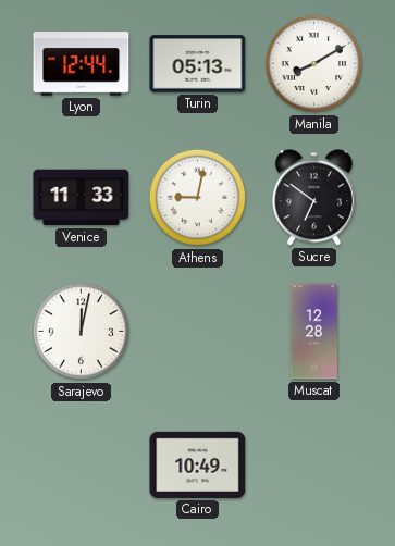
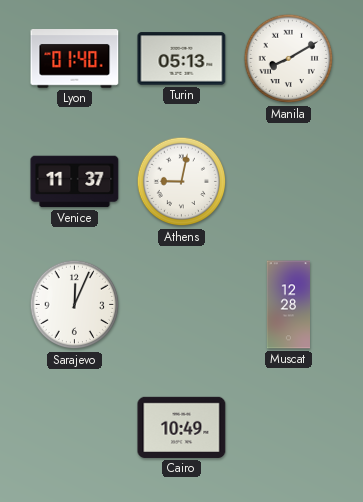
Lyon: 12:44 -> 01:40
Venice: 11:33 -> 11:37
Sucre: 6:51 -> none
Sarajevo: 12:02 -> 12:04
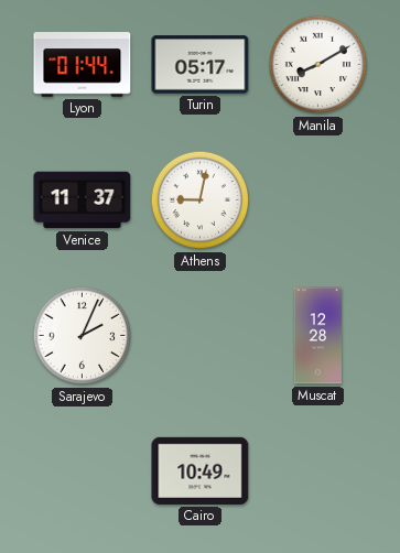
Lyon: 01:40 -> 01:44
Turin: 05:13 -> 05:17
Sarajevo: 12:04 -> 2:04
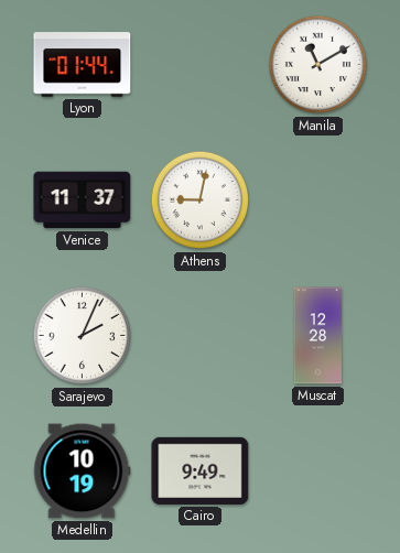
Turin: 05:17 -> none
Manila: 8:10 -> 11:10
Medellin: none -> 10:19
Cairo: 10:49 -> 9:49
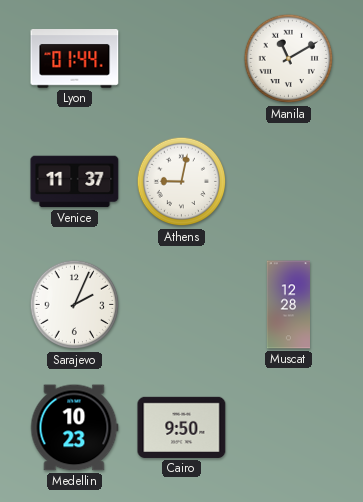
Medellin: 10:19 -> 10:23
Cairo: 9:49 -> 9:50
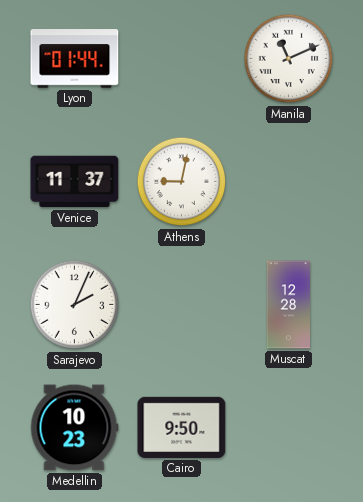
Manila: 11:10 -> 11:11
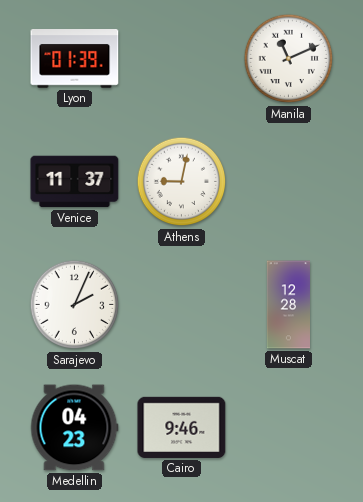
Lyon: 01:44 -> 01:39
Medellin: 10:23 -> 04:23
Cairo: 9:50 -> 9:46
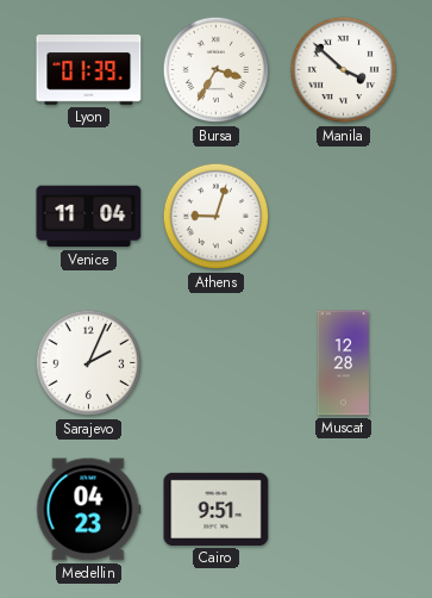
Bursa: none -> 3:35
Manila: 11:11 -> 3:52
Venice: 11:37 -> 11:04
Athens: 9:02 -> 9:03
Cairo: 9:46 -> 9:51
